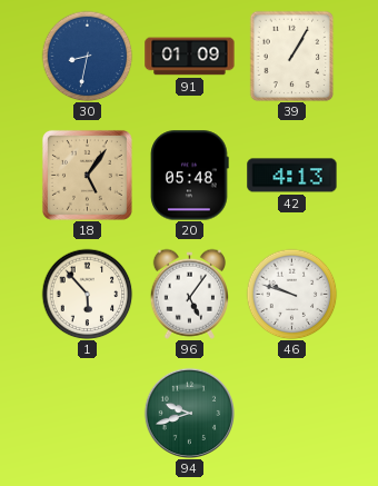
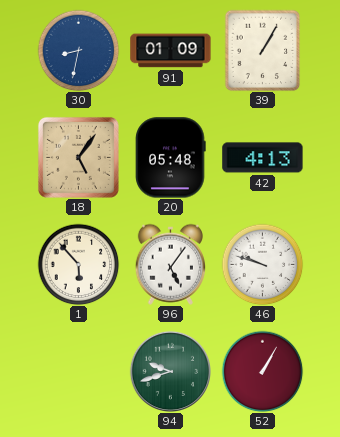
52: none -> 1:05
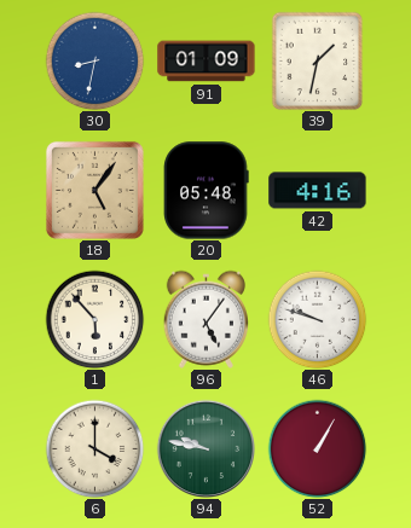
39: 1:05 -> 1:32
42: 4:13 -> 4:16
6: none -> 4:00
94: 9:42 -> 9:47
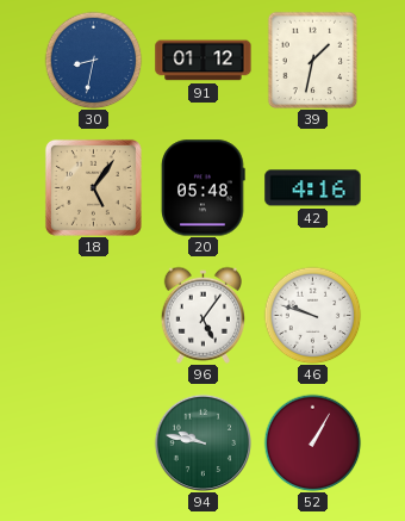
91: 01:09 -> 01:12
1: 5:53 -> none
6: 4:00 -> none
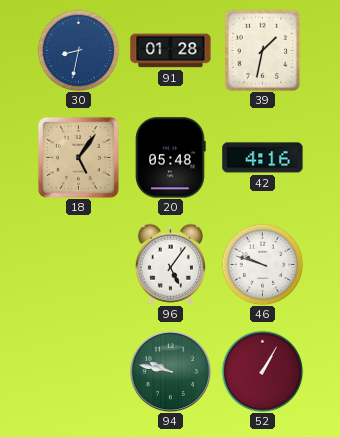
91: 01:12 -> 01:28
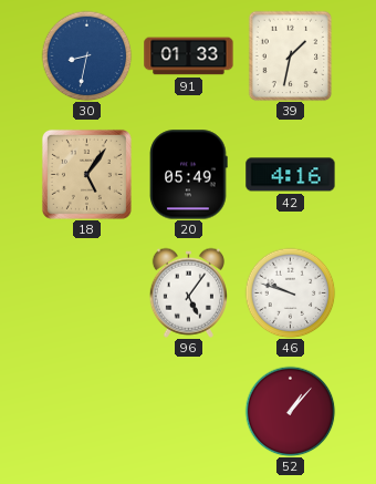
91: 01:28 -> 01:33
20: 05:48 -> 05:49
94: 9:47 -> none
52: 1:05 -> 1:07
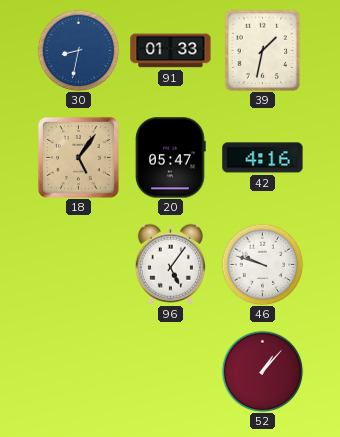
20: 05:49 -> 05:47
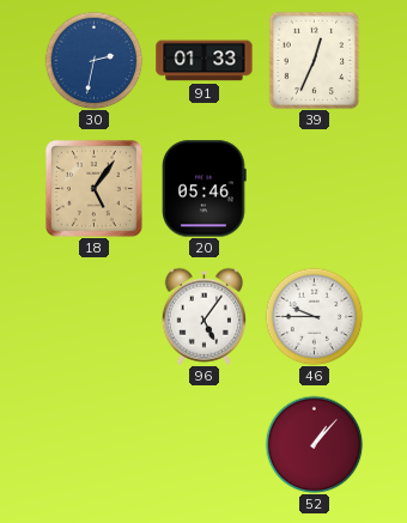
30: 8:32 -> 2:32
39: 1:32 -> 12:34
20: 05:47 -> 05:46
42: 4:16 -> none
46: 9:48 -> 9:45
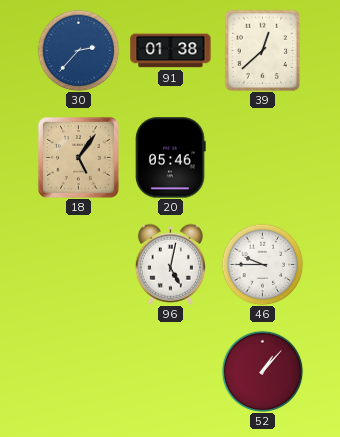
30: 2:32 -> 2:37
91: 01:33 -> 01:38
39: 12:34 -> 12:38
96: 5:06 -> 5:02
